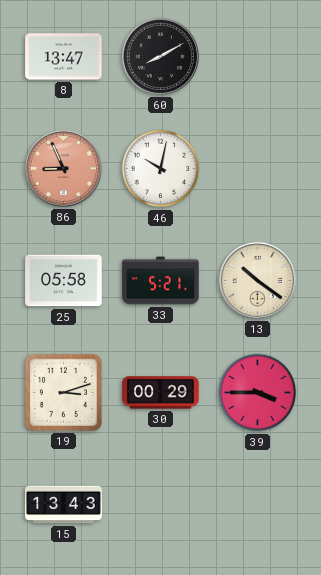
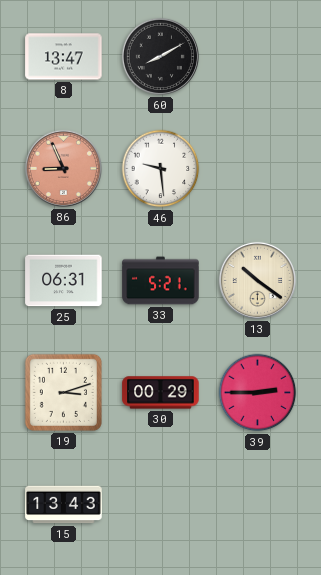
46: 10:02 -> 9:29
25: 05:58 -> 06:31
39: 3:45 -> 2:45
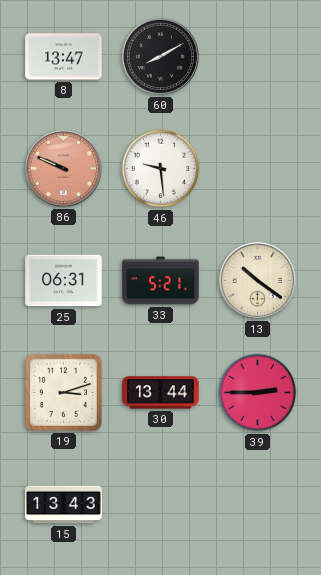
86: 8:56 -> 9:49
30: 00:29 -> 13:44
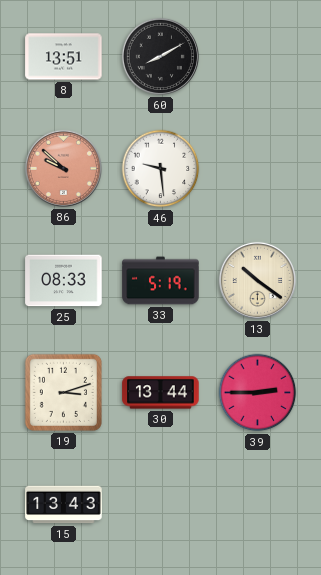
8: 13:47 -> 13:51
86: 9:49 -> 9:52
25: 06:31 -> 08:33
33: 5:21 -> 5:19
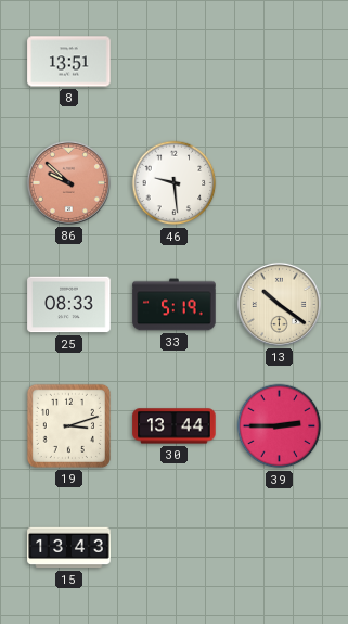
60: 8:10 -> none
